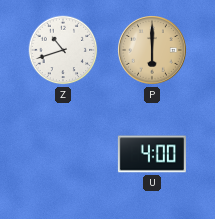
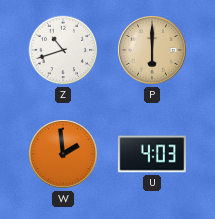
W: none -> 1:59
U: 4:00 -> 4:03
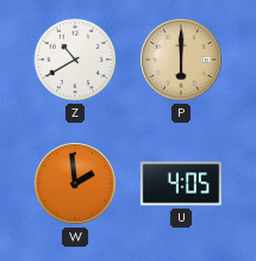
Z: 10:42 -> 10:40
U: 4:03 -> 4:05
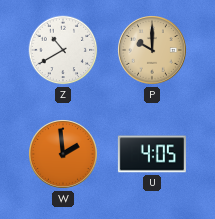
P: 6:00 -> 10:00
